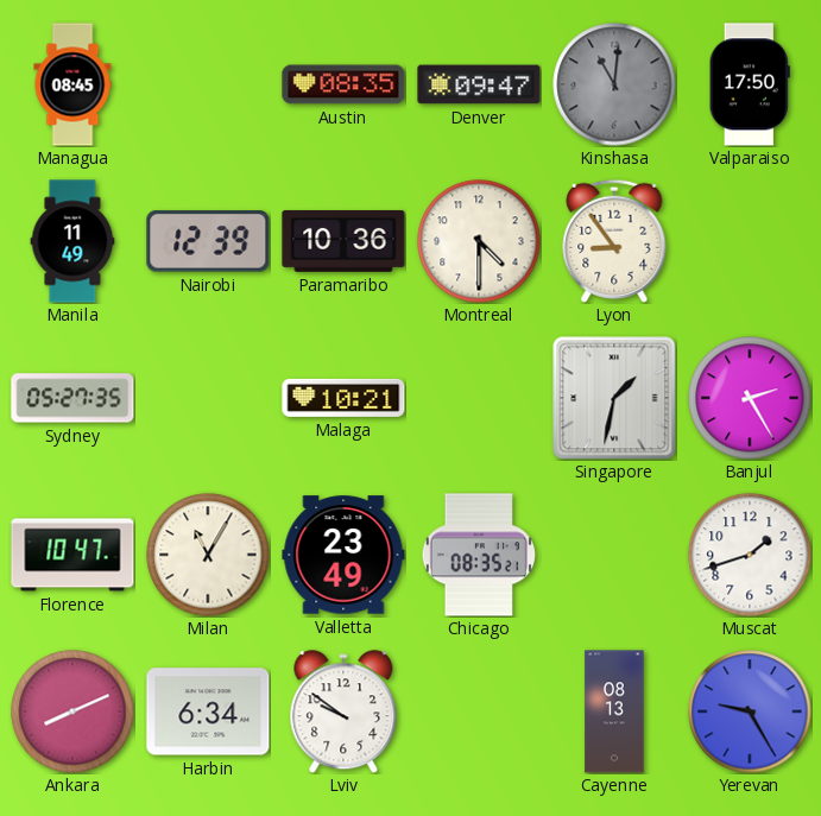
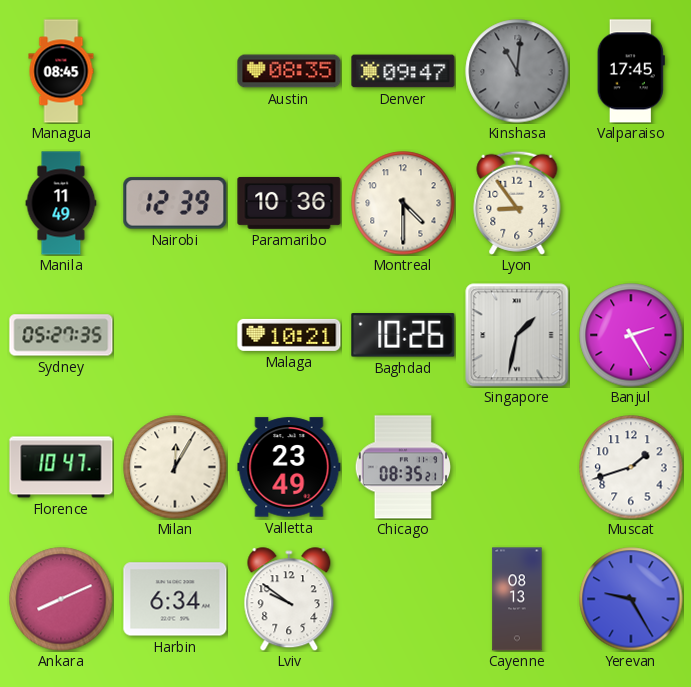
Valparaiso: 17:50 -> 17:45
Baghdad: none -> 10:26
Milan: 11:05 -> 12:05
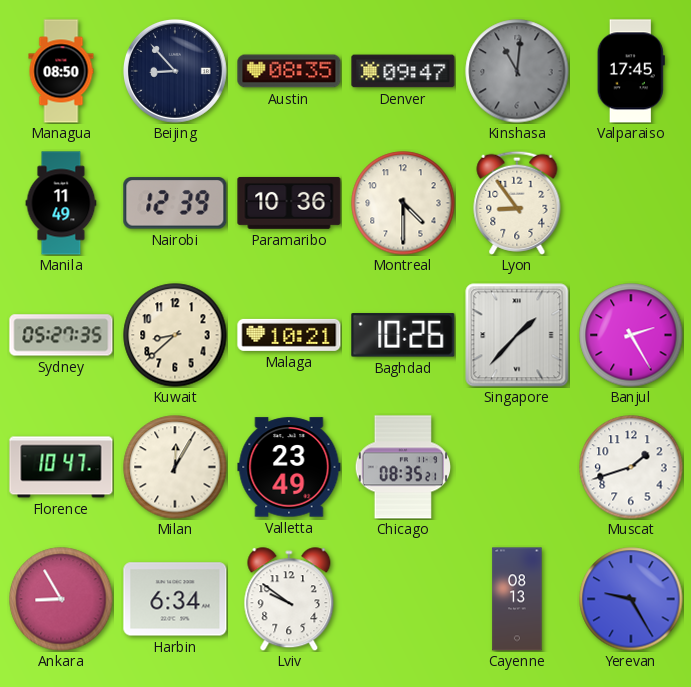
Managua: 08:45 -> 08:50
Beijing: none -> 8:53
Kuwait: none -> 8:38
Singapore: 1:32 -> 1:37
Ankara: 8:11 -> 8:55
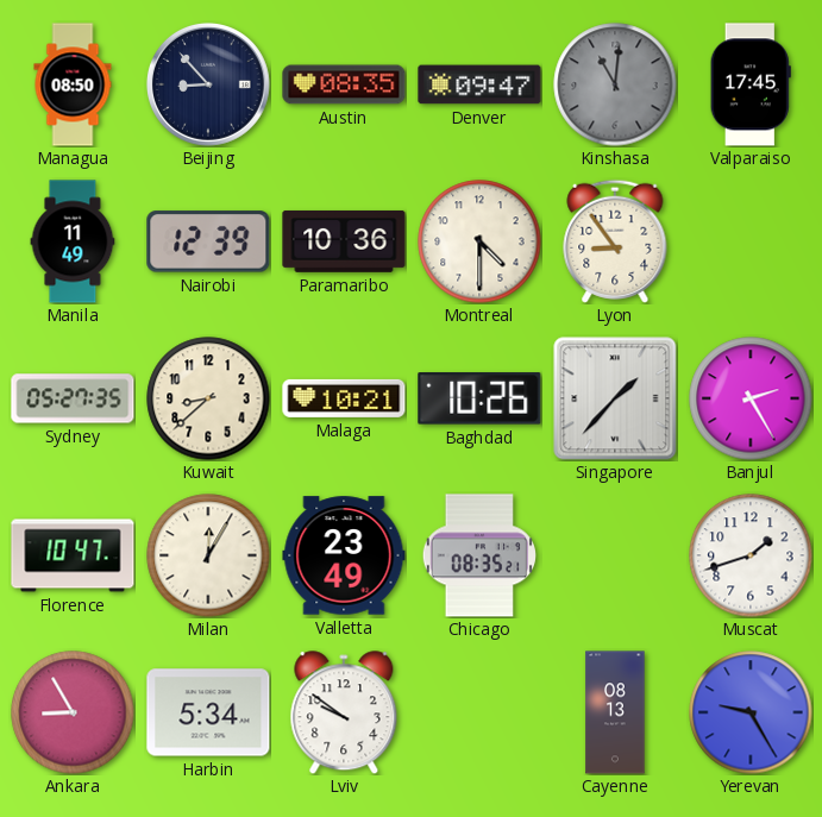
Harbin: 6:34 -> 5:34
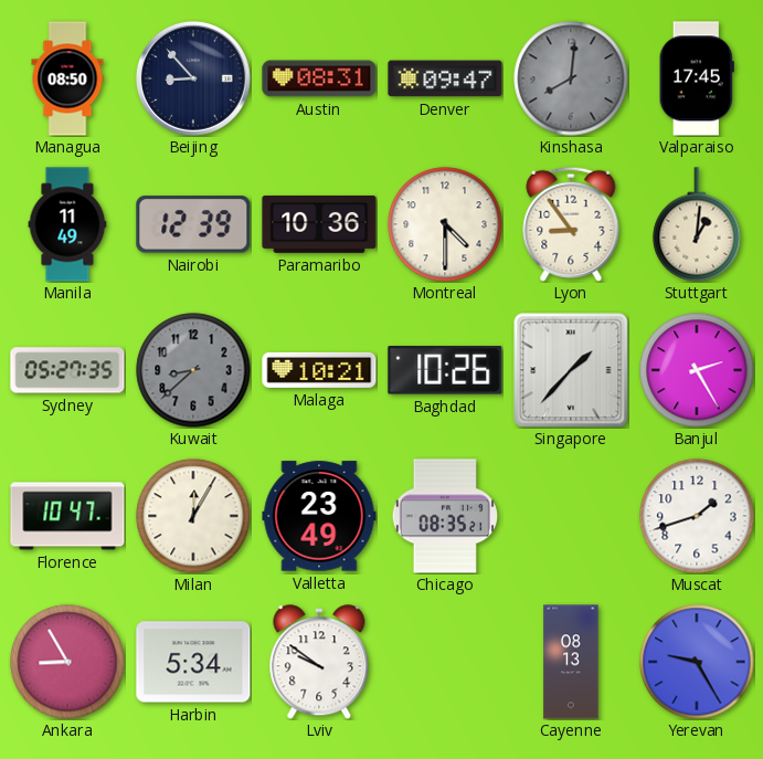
Austin: 08:35 -> 08:31
Kinshasa: 11:01 -> 8:01
Stuttgart: none -> 1:01
Kuwait dial: cream -> grey
